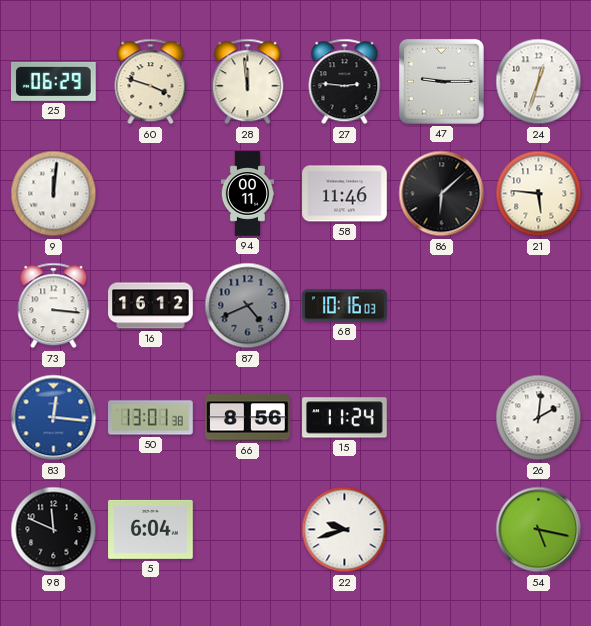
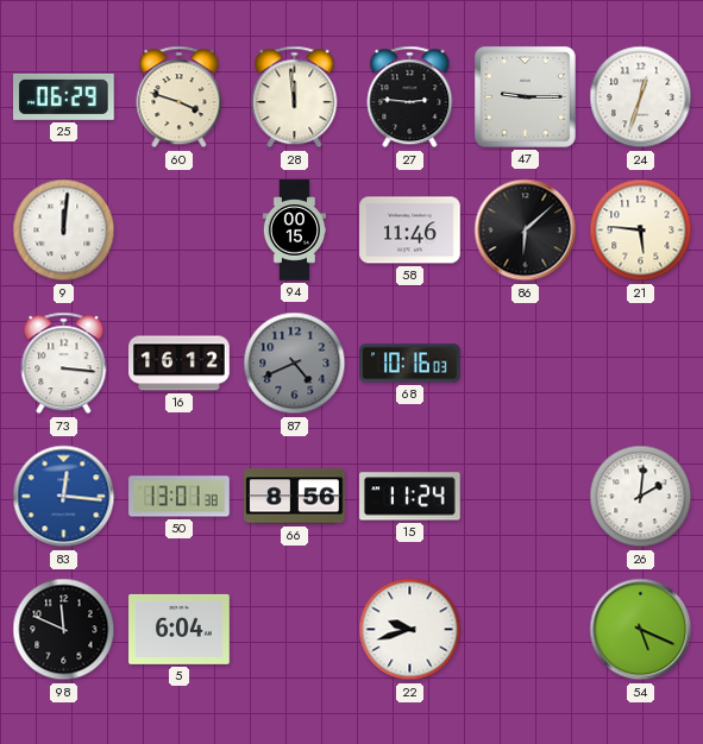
94: 00:11 -> 00:15
54: 5:17 -> 5:19
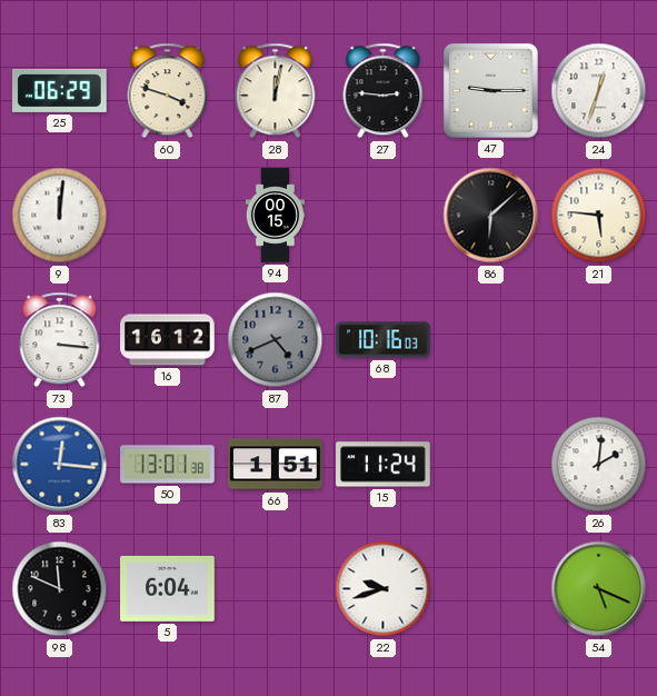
28: 11:59 -> 12:02
58: 11:46 -> none
66: 8:56 -> 1:51
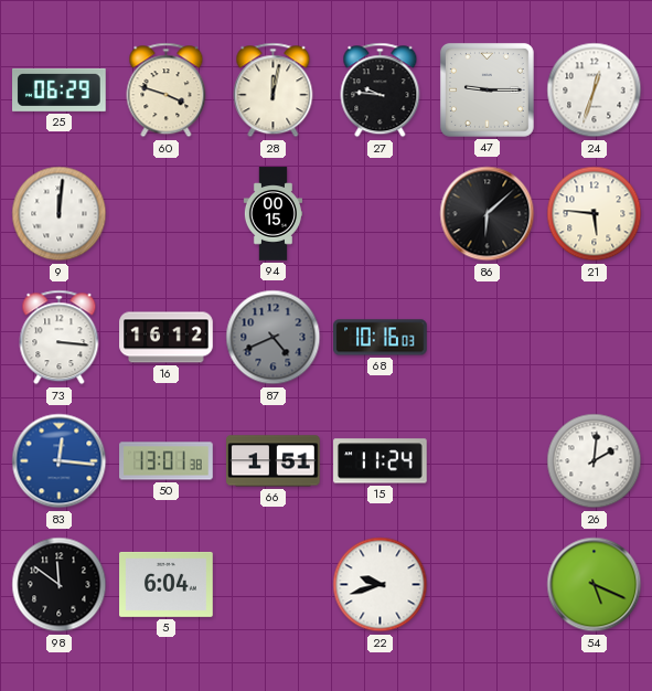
27: 2:46 -> 9:46
98: 11:49 -> 11:51
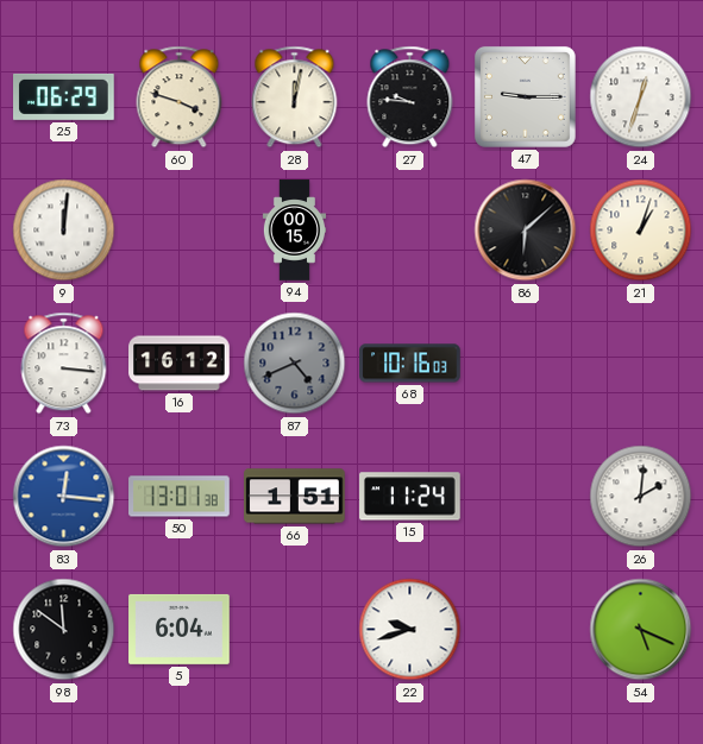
21: 5:46 -> 1:03
